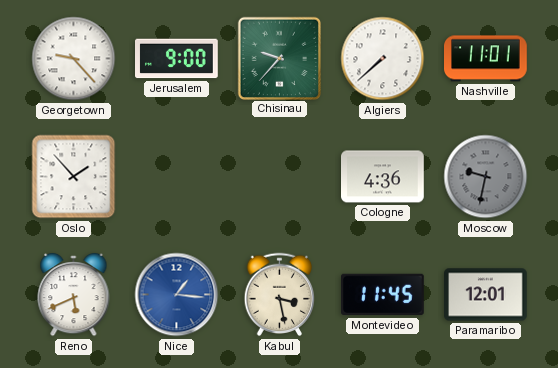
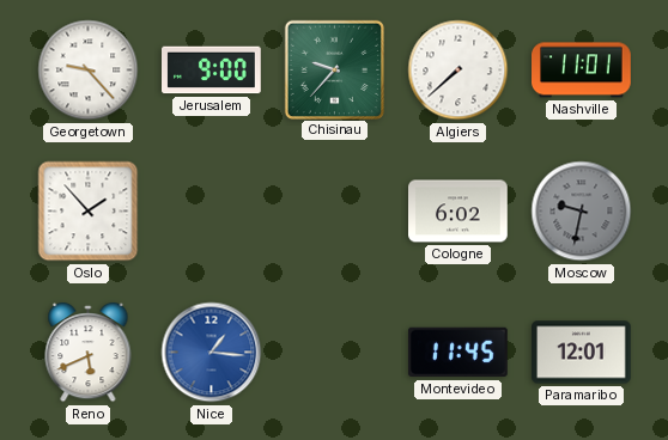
Cologne: 4:36 -> 6:02
Kabul: 3:28 -> none
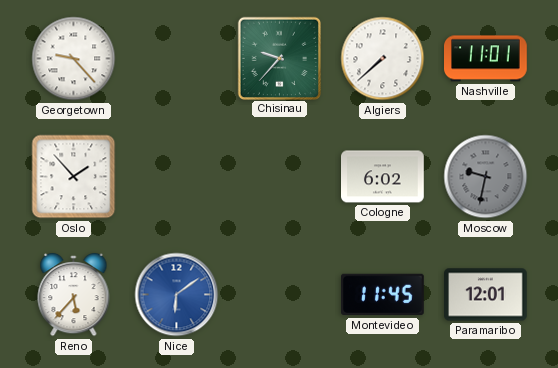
Jerusalem: 9:00 -> none
Reno: 5:41 -> 5:37
Nice: 1:16 -> 6:09
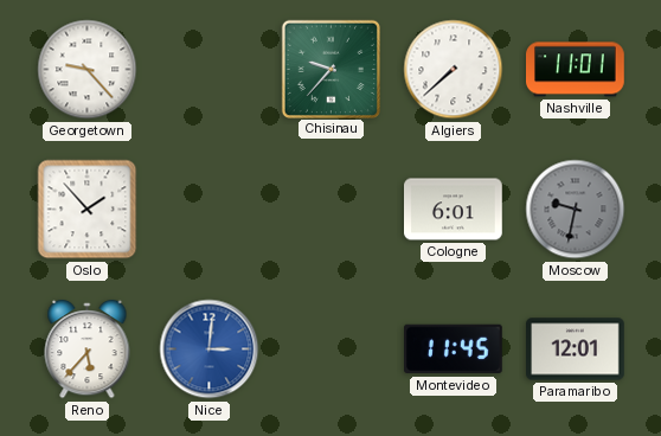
Cologne: 6:02 -> 6:01
Nice: 6:09 -> 3:01
